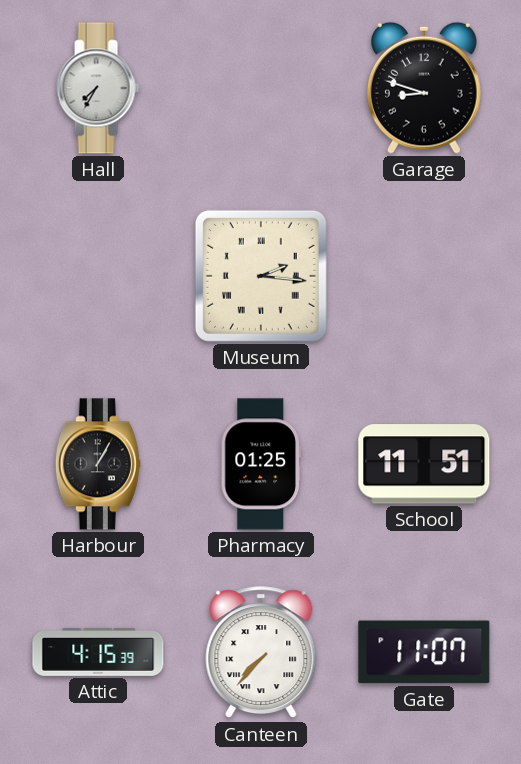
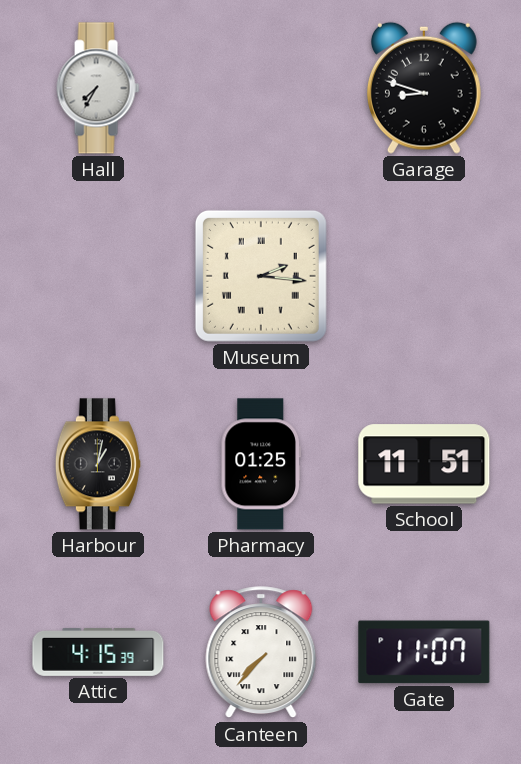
Harbour: 1:05 -> 1:02
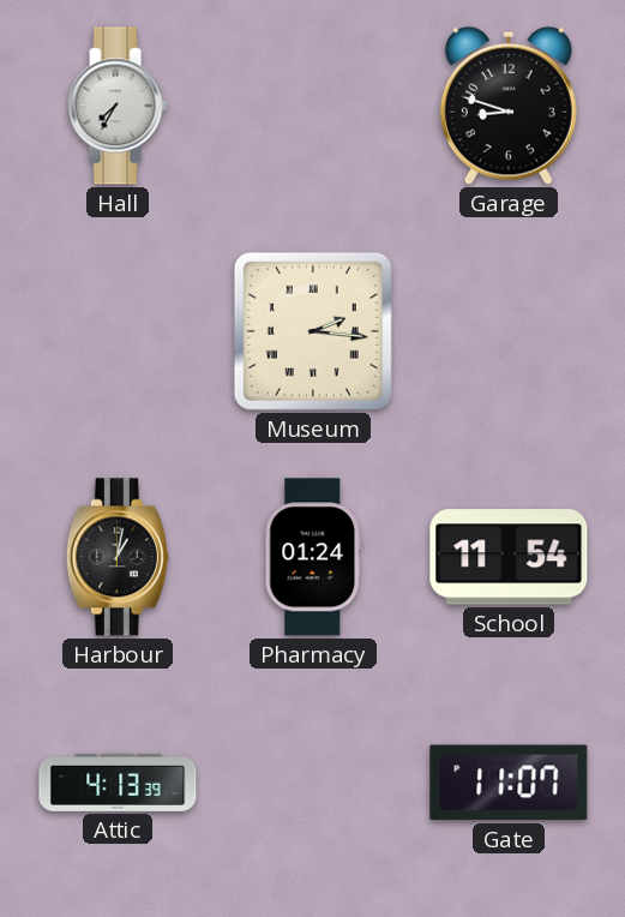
Pharmacy: 01:25 -> 01:24
School: 11:51 -> 11:54
Attic: 4:15 -> 4:13
Canteen: 7:37 -> none
